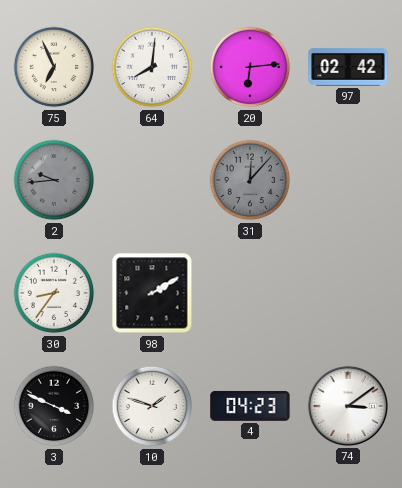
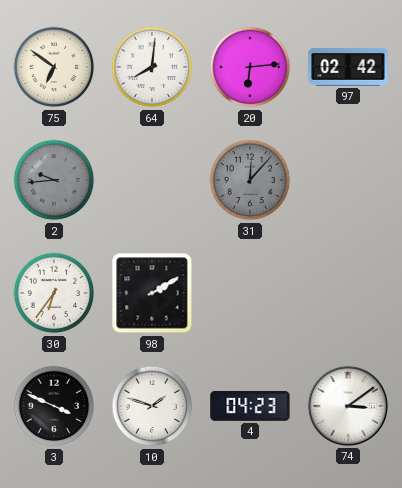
75: 6:56 -> 6:51
30: 8:36 -> 6:36
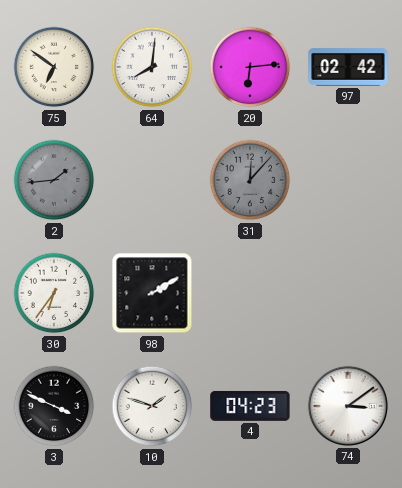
2: 9:44 -> 1:44
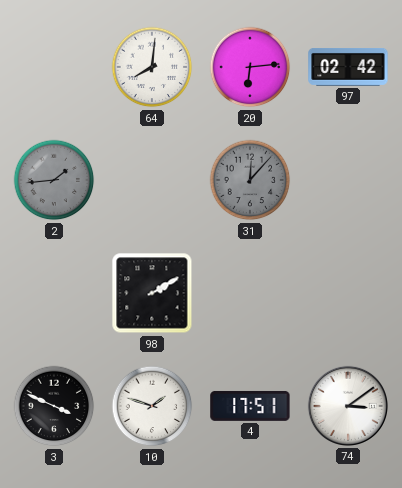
75: 6:51 -> none
30: 6:36 -> none
4: 04:23 -> 17:51
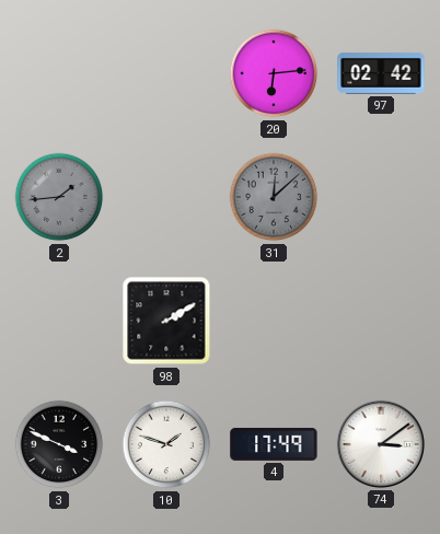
64: 8:01 -> none
31: 12:07 -> 12:08
4: 17:51 -> 17:49
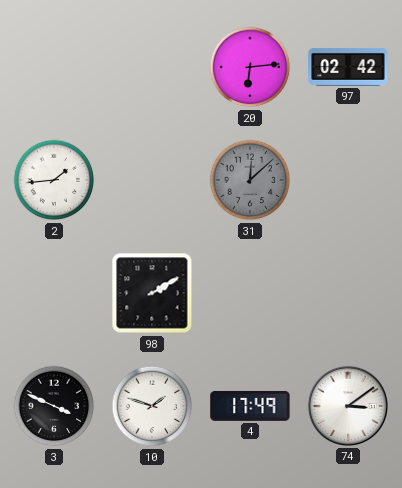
2 dial: grey -> white
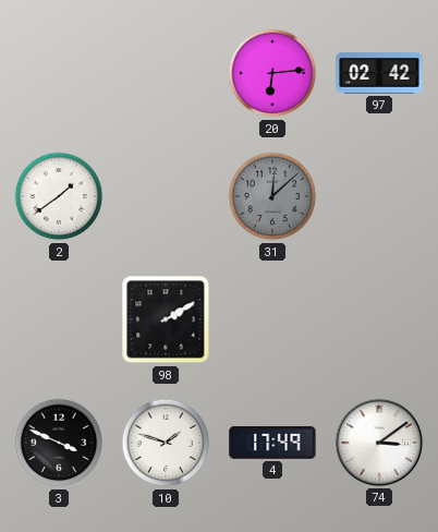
2: 1:44 -> 1:39
